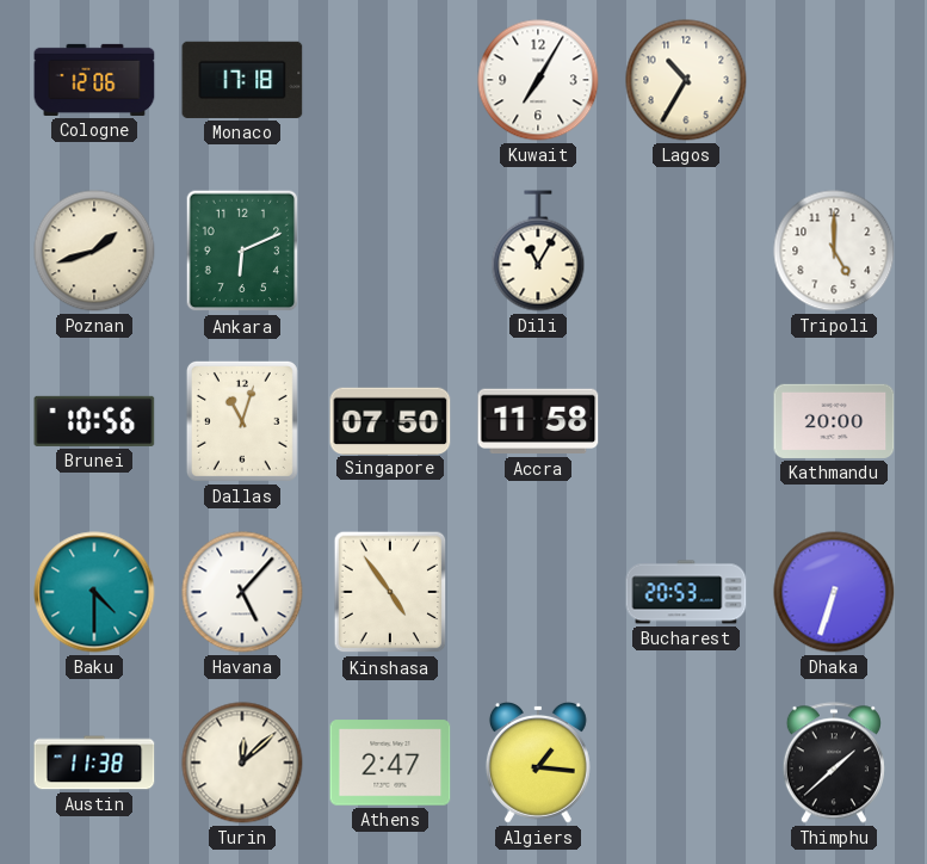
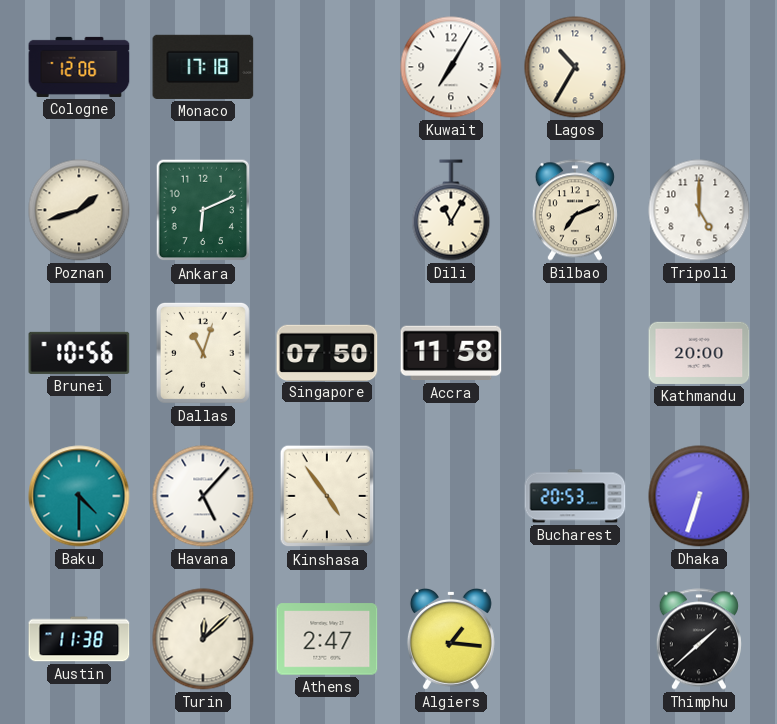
Bilbao: none -> 7:11
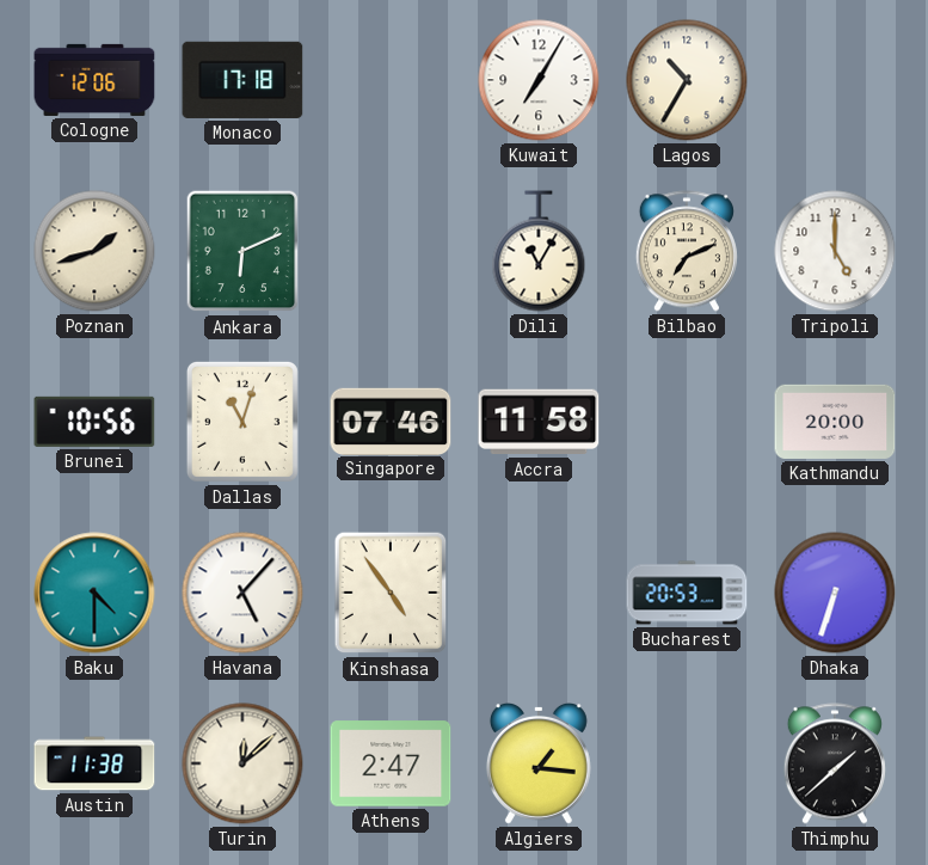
Singapore: 07:50 -> 07:46
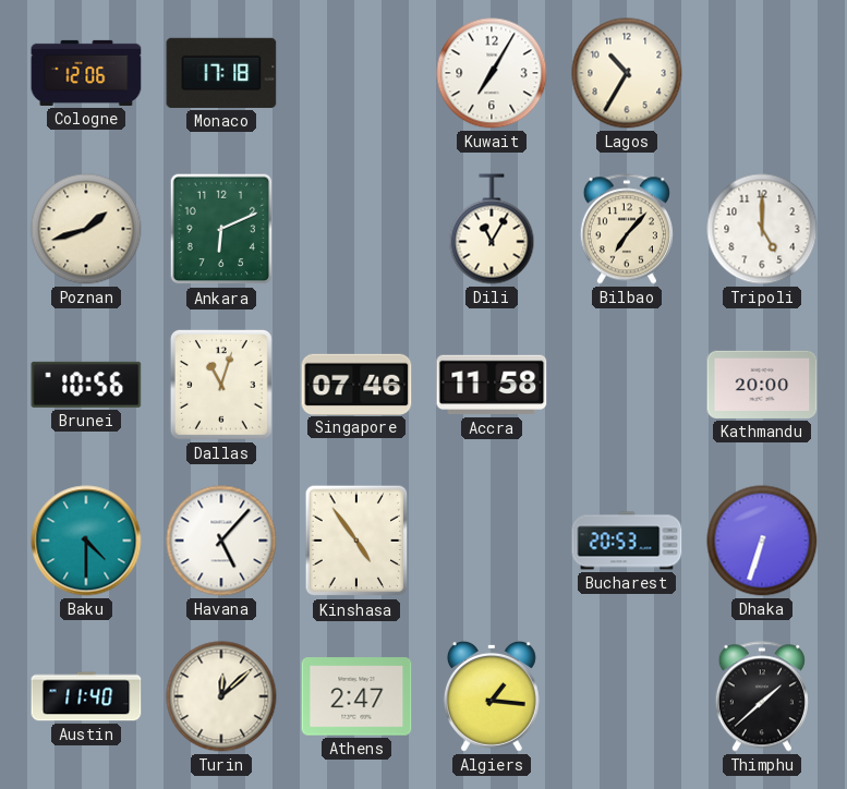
Bilbao: 7:11 -> 7:07
Austin: 11:38 -> 11:40
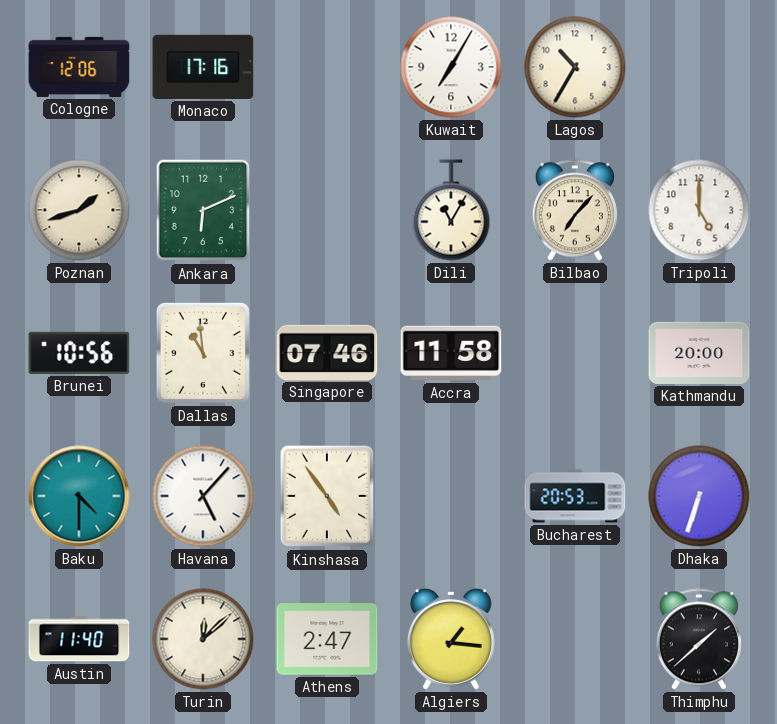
Monaco: 17:18 -> 17:16
Dallas: 11:03 -> 10:59
